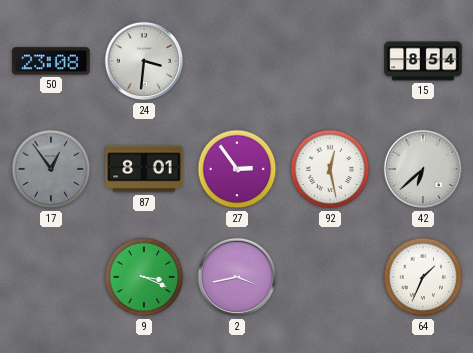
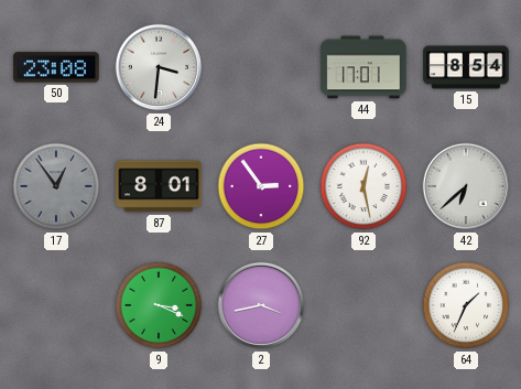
44: none -> 17:01
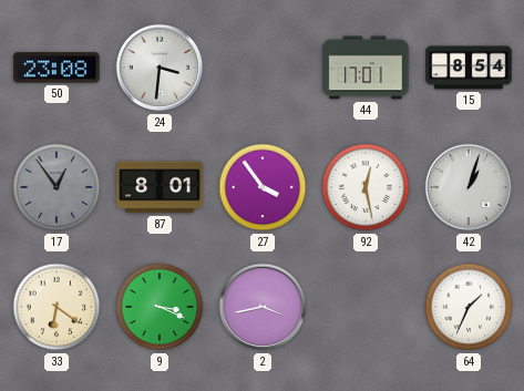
27: 2:54 -> 3:54
42: 6:38 -> 1:03
33: none -> 6:21
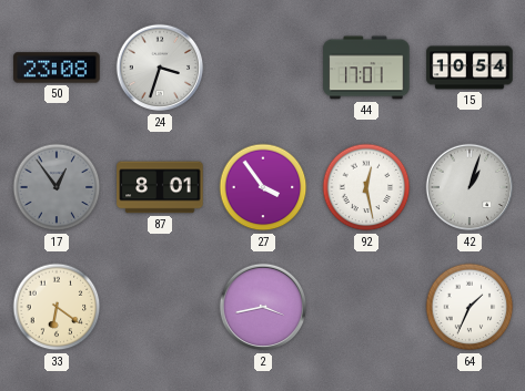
24: 3:31 -> 3:33
15: 8:54 -> 10:54
9: 3:19 -> none
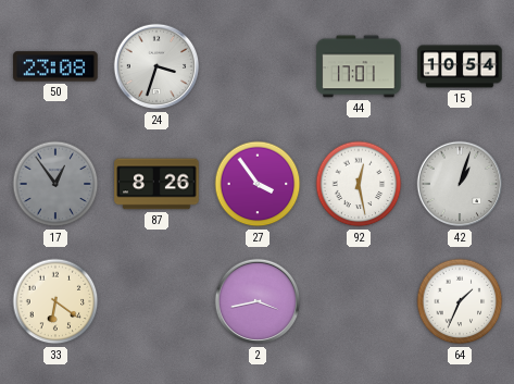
87: 8:01 -> 8:26
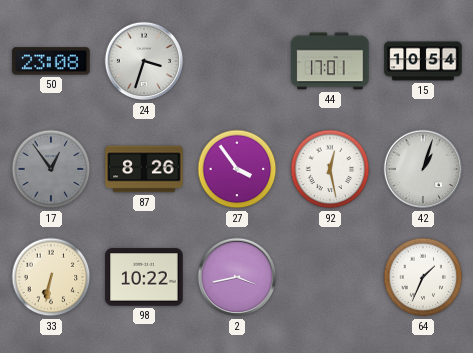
33: 6:21 -> 6:32
98: none -> 10:22
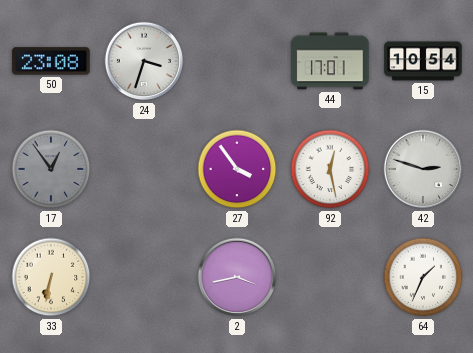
87: 8:26 -> none
42: 1:03 -> 2:48
98: 10:22 -> none
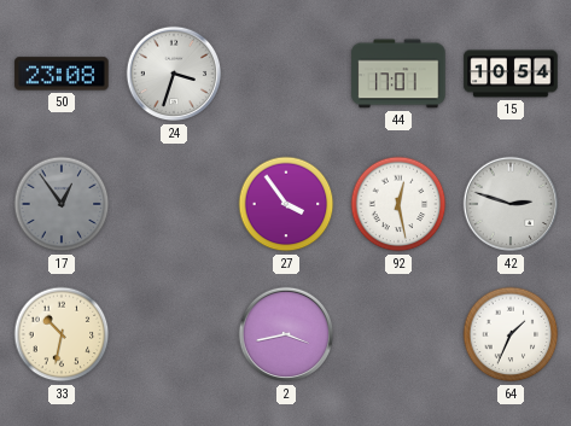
33: 6:32 -> 10:32
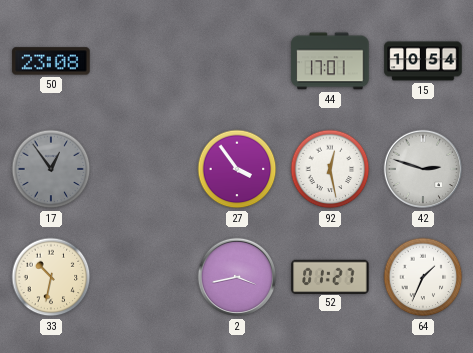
24: 3:33 -> none
52: none -> 01:27
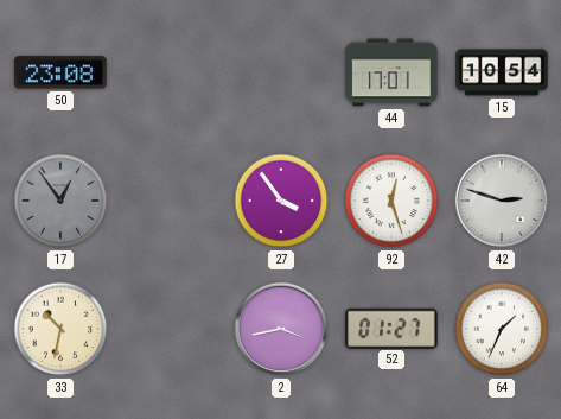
92: 12:28 -> 12:27
